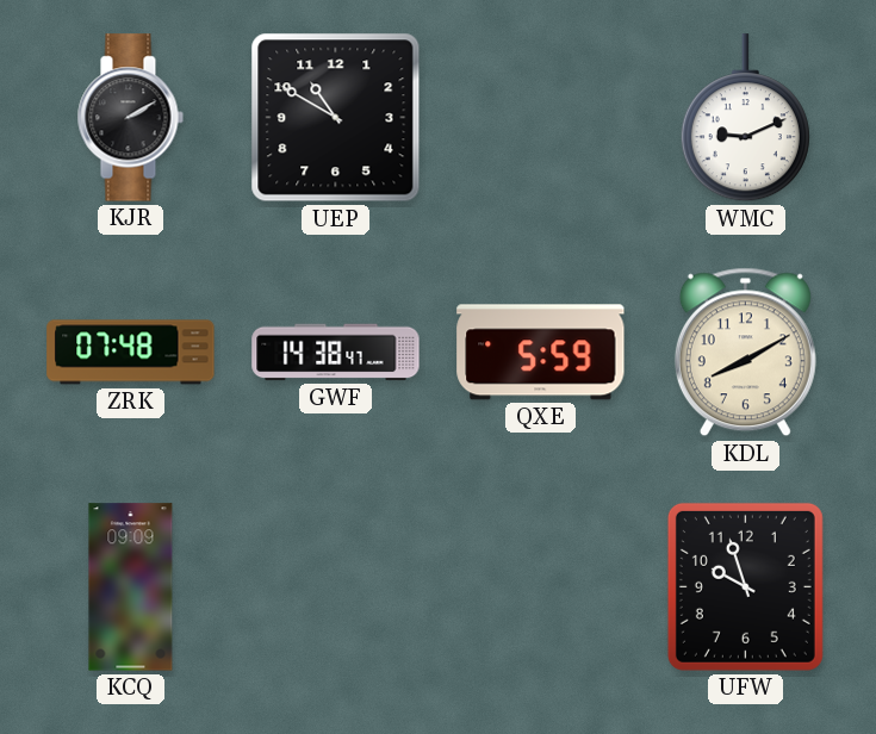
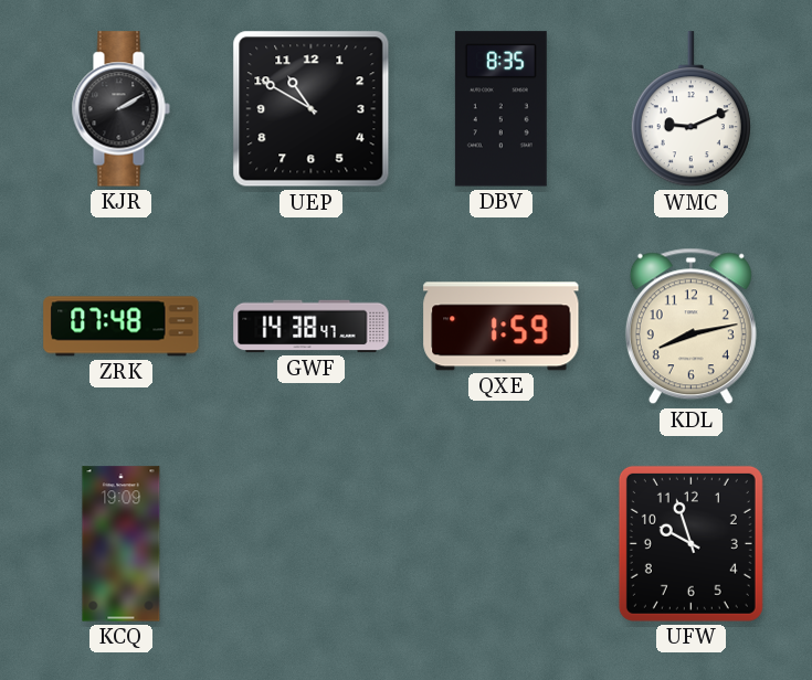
DBV: none -> 8:35
QXE: 5:59 -> 1:59
KDL: 8:10 -> 8:13
KCQ: 09:09 -> 19:09
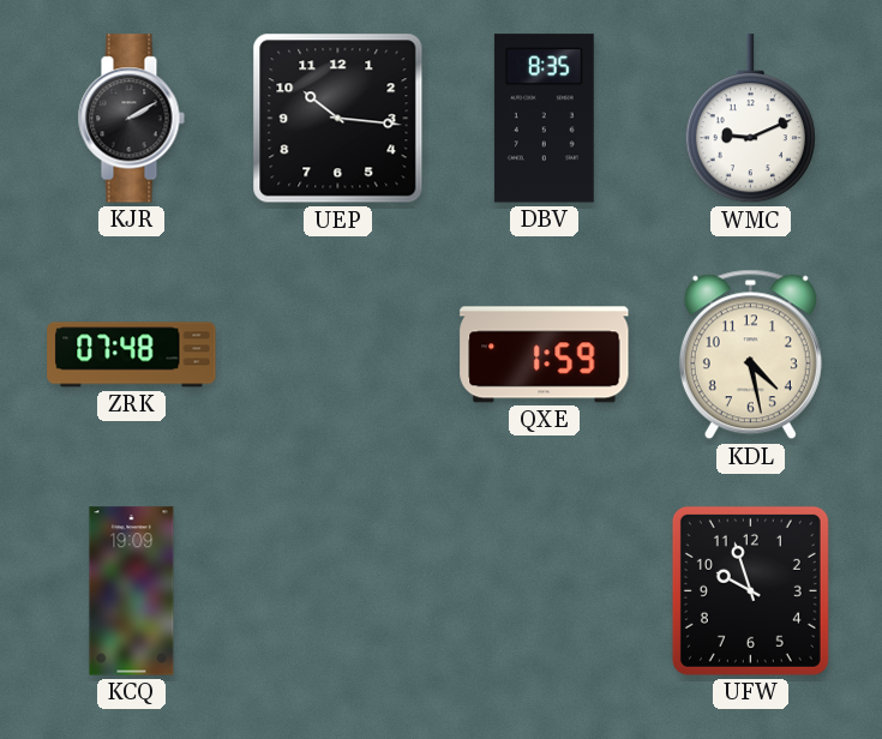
UEP: 10:50 -> 10:16
GWF: 14:38 -> none
KDL: 8:13 -> 4:28
